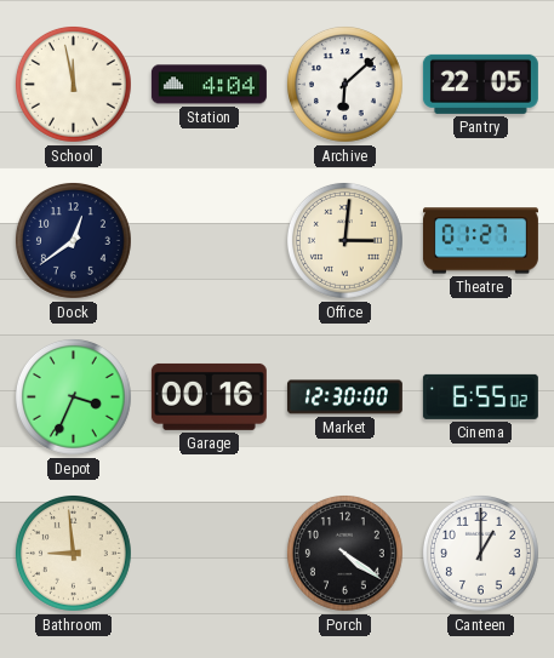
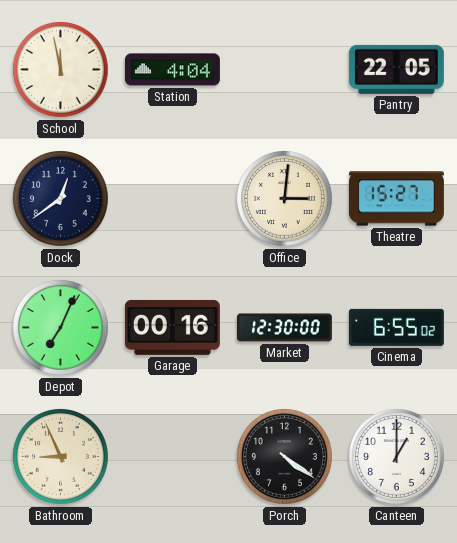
Archive: 6:08 -> none
Theatre: 01:27 -> 15:27
Depot: 3:34 -> 7:04
Bathroom: 8:59 -> 8:56
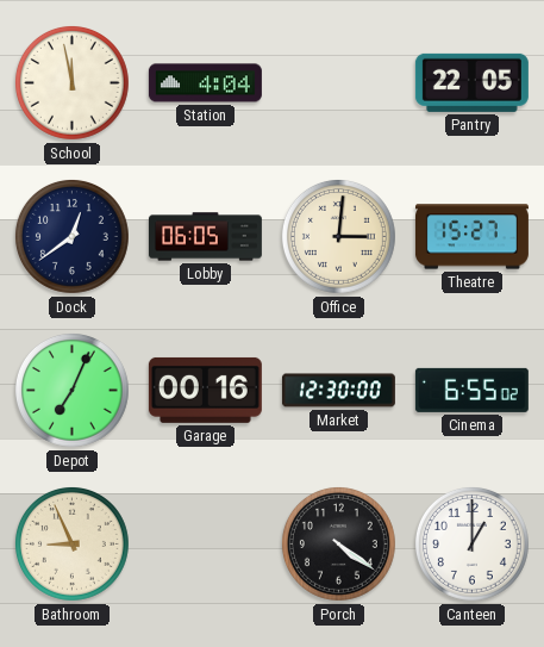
Lobby: none -> 06:05
